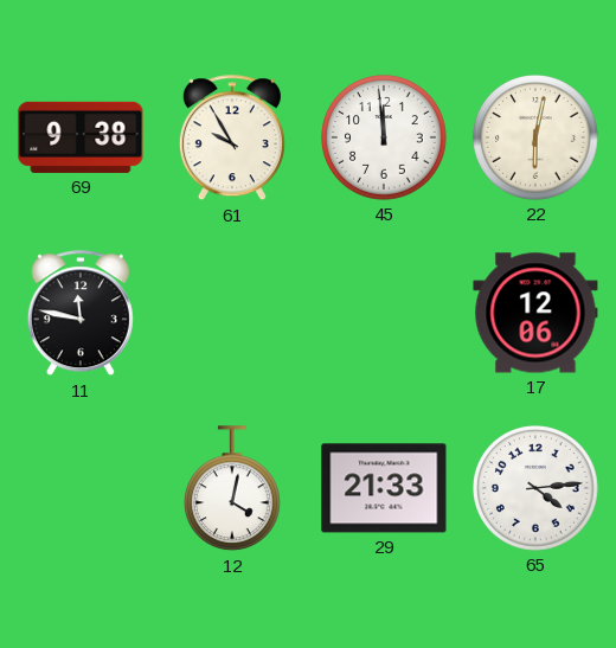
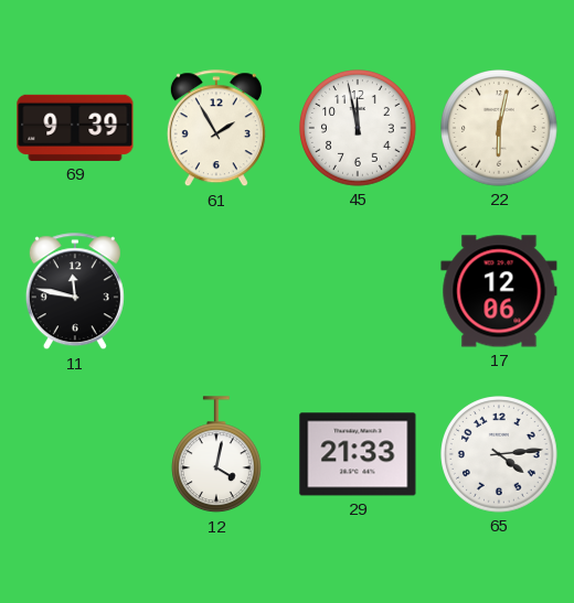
69: 9:38 -> 9:39
61: 9:55 -> 1:55
45: 11:59 -> 11:58
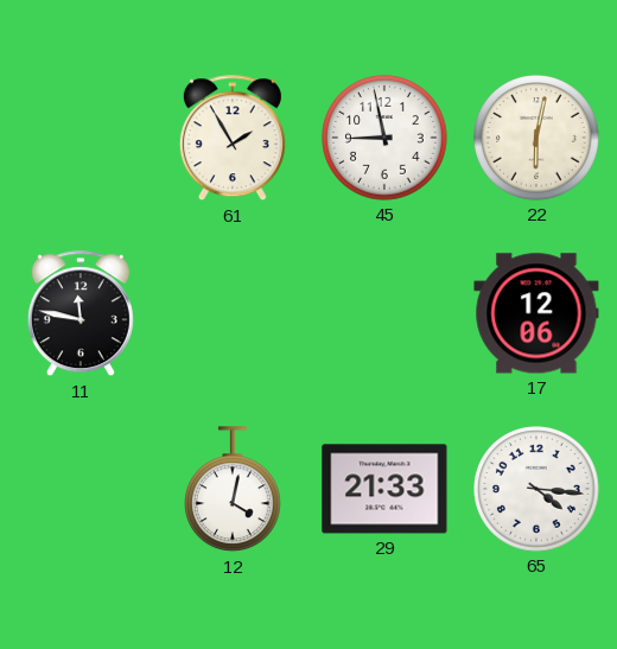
69: 9:39 -> none
45: 11:58 -> 8:58
65: 4:14 -> 4:16
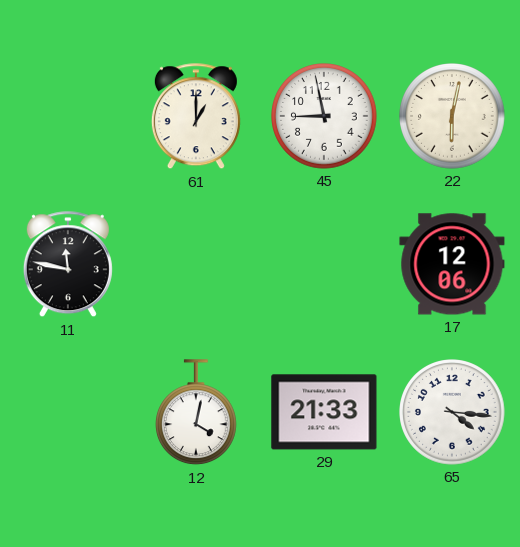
61: 1:55 -> 1:00
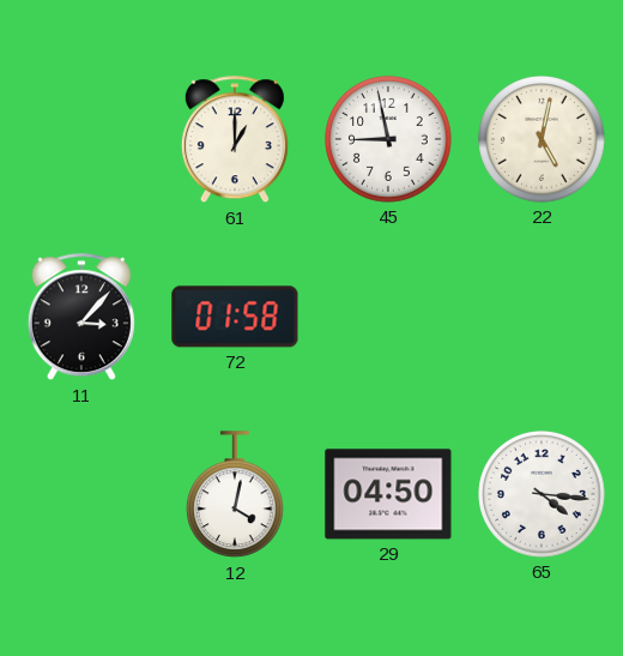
22: 6:02 -> 5:02
11: 11:47 -> 3:07
72: none -> 01:58
17: 12:06 -> none
29: 21:33 -> 04:50
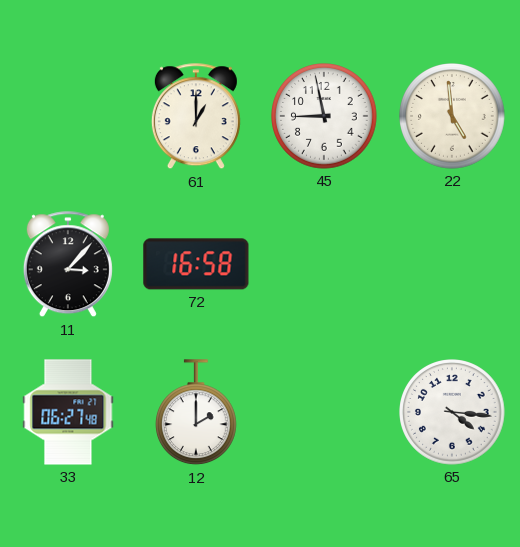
22: 5:02 -> 4:59
72: 01:58 -> 16:58
33: none -> 06:27
12: 4:02 -> 2:00
29: 04:50 -> none
